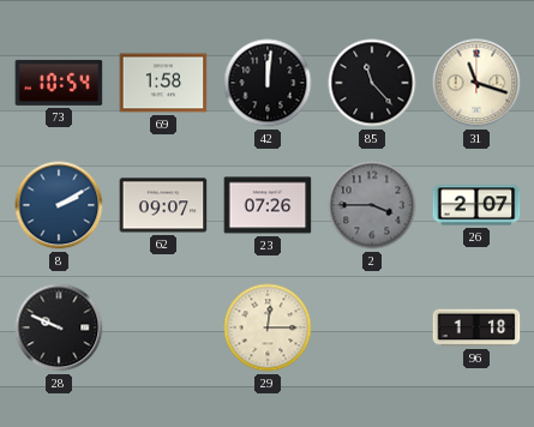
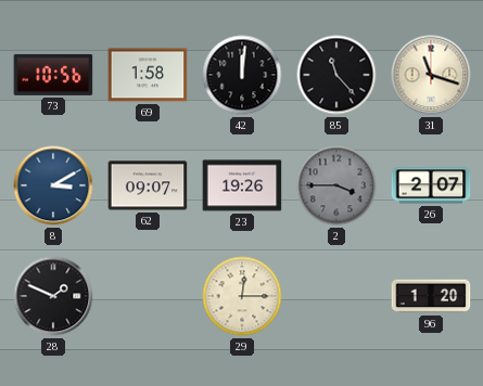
73: 10:54 -> 10:56
8: 2:10 -> 3:10
23: 07:26 -> 19:26
28: 9:49 -> 1:49
96: 1:18 -> 1:20
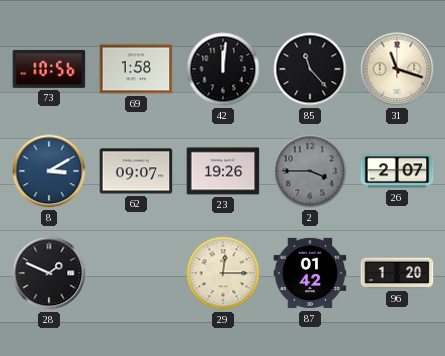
87: none -> 01:42
